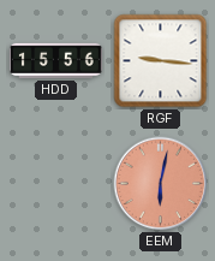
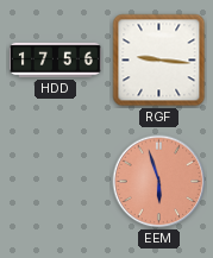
HDD: 15:56 -> 17:56
EEM: 6:02 -> 5:57
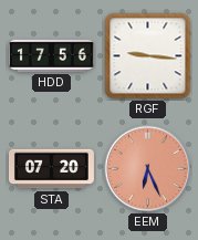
STA: none -> 07:20
EEM: 5:57 -> 6:26
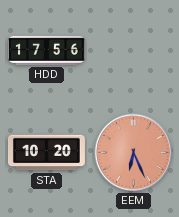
RGF: 9:16 -> none
STA: 07:20 -> 10:20
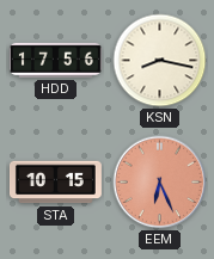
KSN: none -> 8:17
STA: 10:20 -> 10:15
